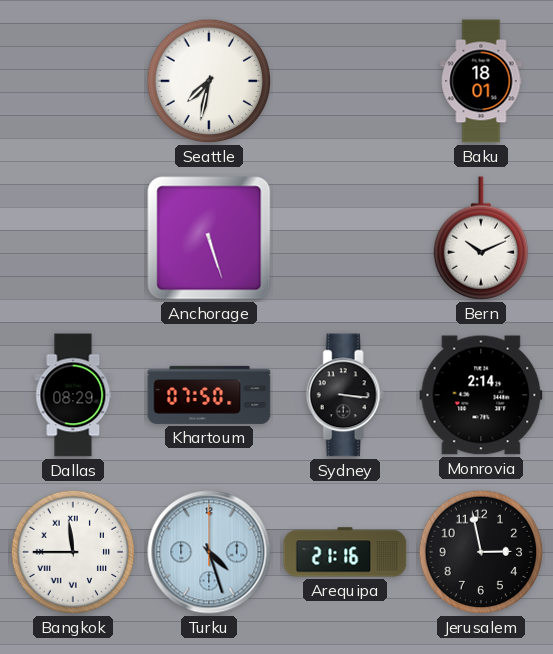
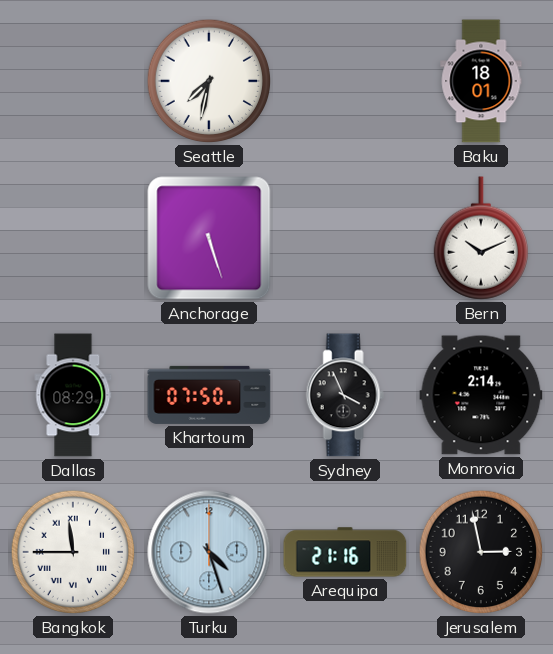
Sydney: 3:16 -> 3:56
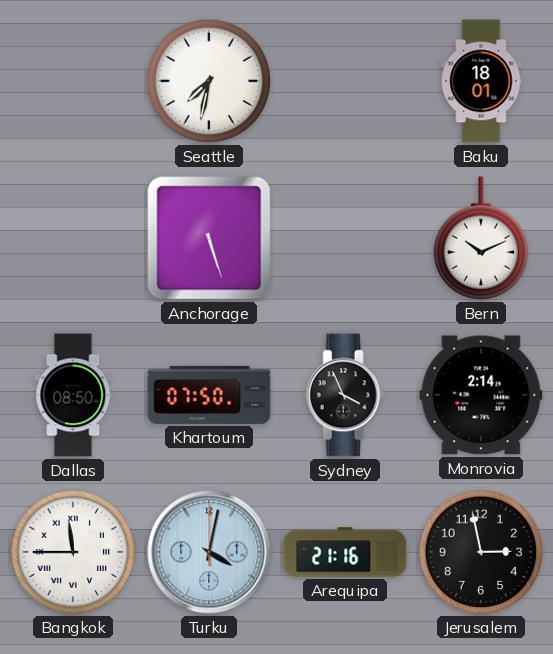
Dallas: 08:29 -> 08:50
Turku: 4:27 -> 4:02
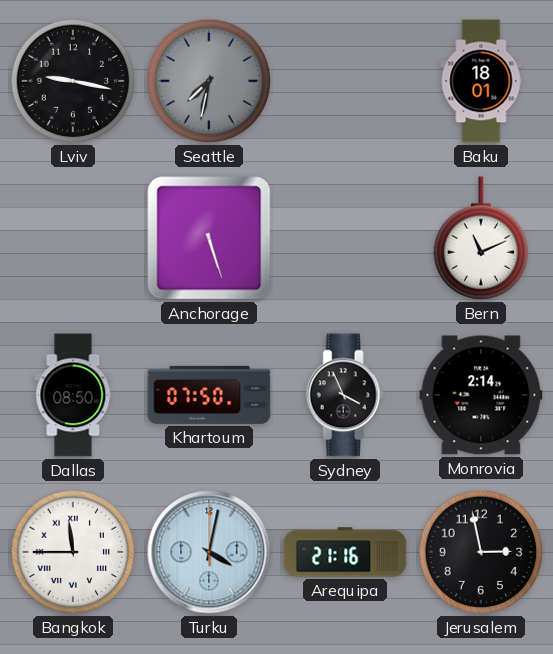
Lviv: none -> 9:17
Seattle dial: white -> grey
Bern: 10:11 -> 11:11
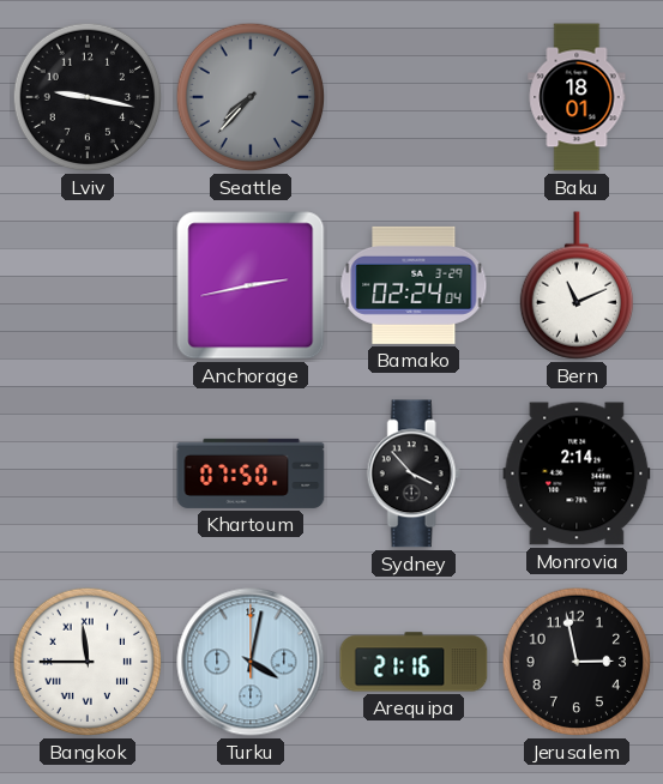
Seattle: 7:32 -> 7:37
Anchorage: 5:27 -> 2:43
Bamako: none -> 02:24
Dallas: 08:50 -> none
Sydney: 3:56 -> 3:53
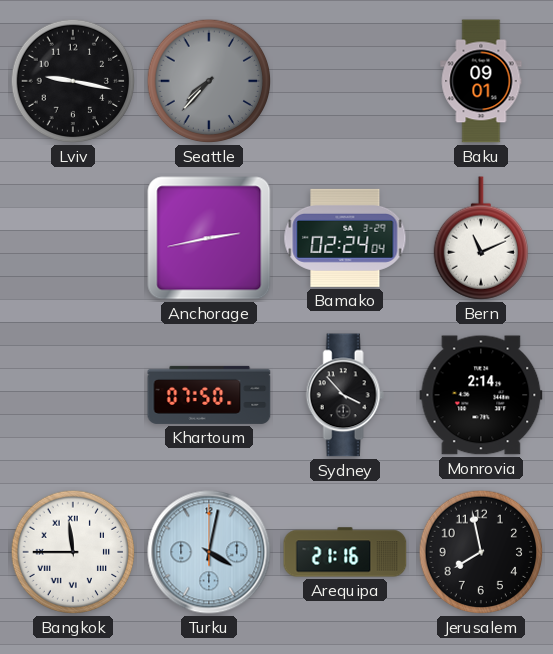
Baku: 18:01 -> 09:01
Jerusalem: 2:58 -> 7:58
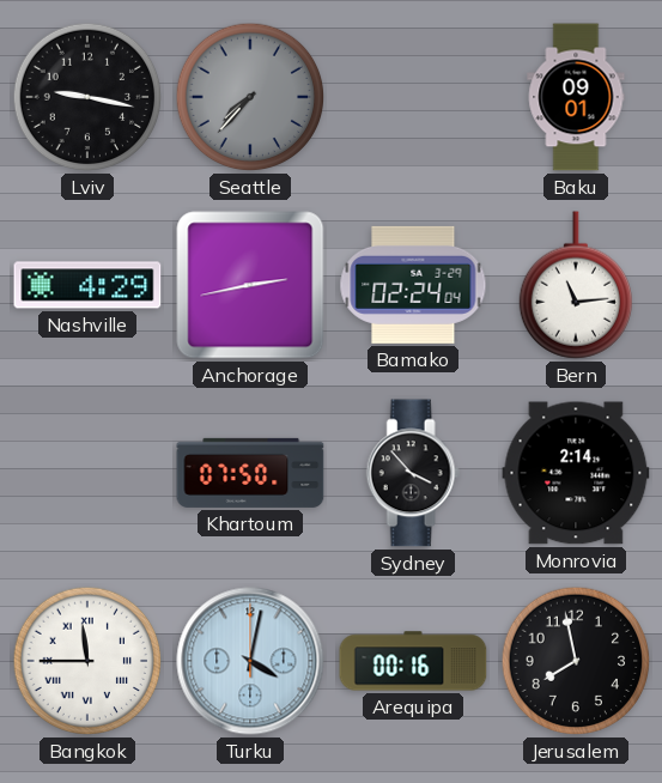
Nashville: none -> 4:29
Bern: 11:11 -> 11:14
Arequipa: 21:16 -> 00:16
